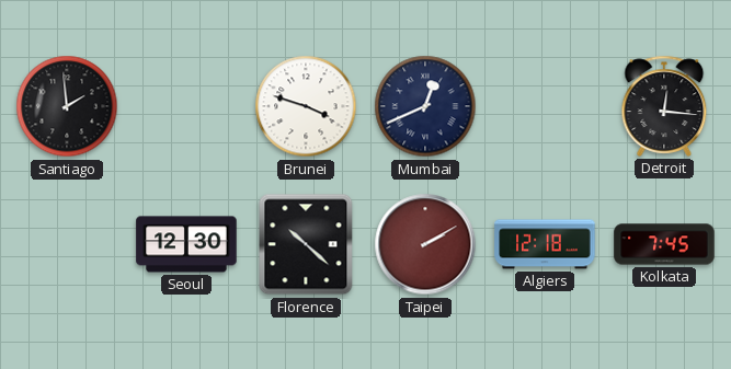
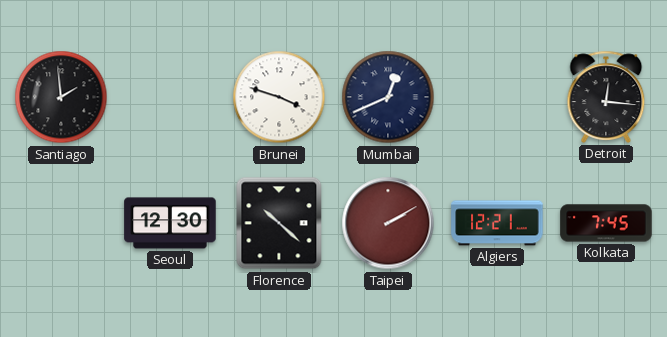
Algiers: 12:18 -> 12:21
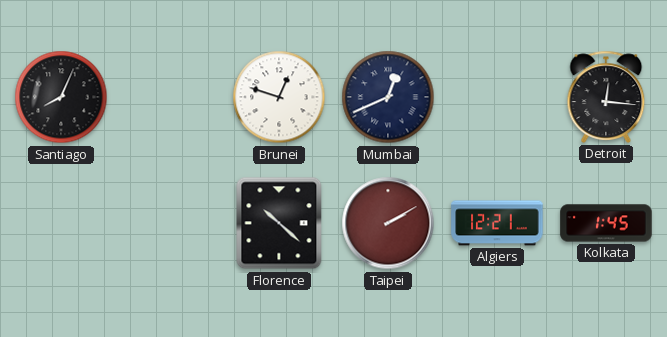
Santiago: 1:59 -> 8:04
Brunei: 3:48 -> 12:48
Seoul: 12:30 -> none
Kolkata: 7:45 -> 1:45
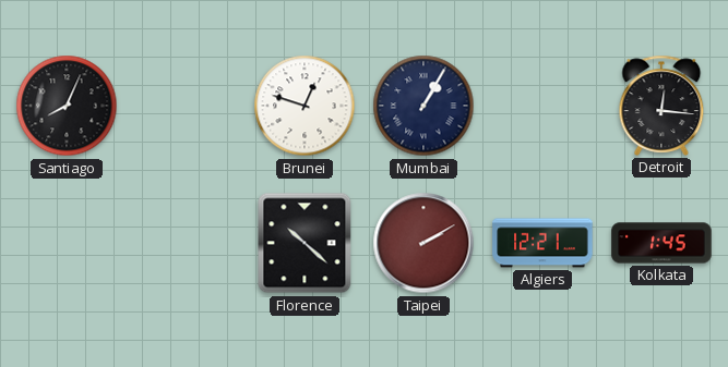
Mumbai: 12:41 -> 1:05
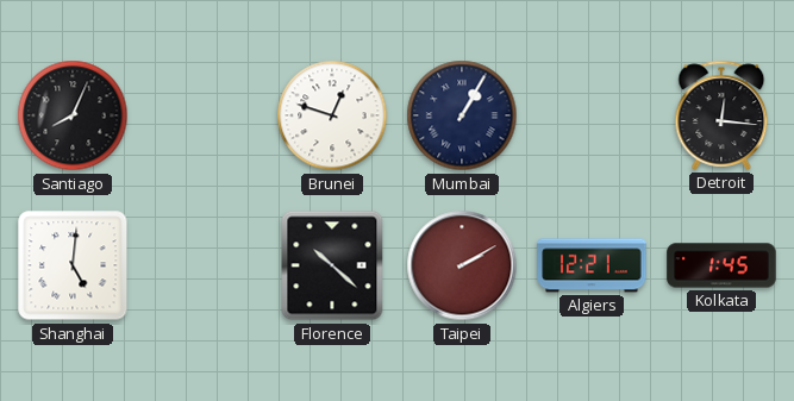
Shanghai: none -> 5:01
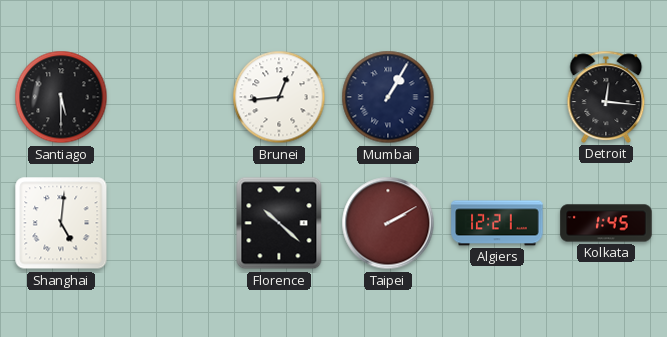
Santiago: 8:04 -> 5:30
Brunei: 12:48 -> 12:44
